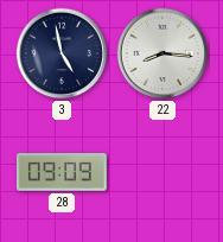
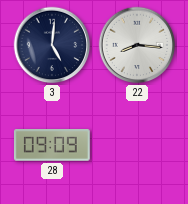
3: 4:58 -> 5:01
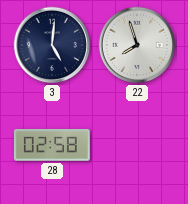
22: 8:16 -> 7:57
28: 09:09 -> 02:58
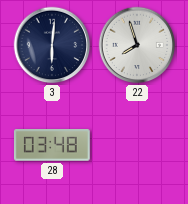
3: 5:01 -> 6:01
28: 02:58 -> 03:48
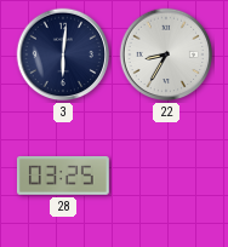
22: 7:57 -> 8:35
28: 03:48 -> 03:25
